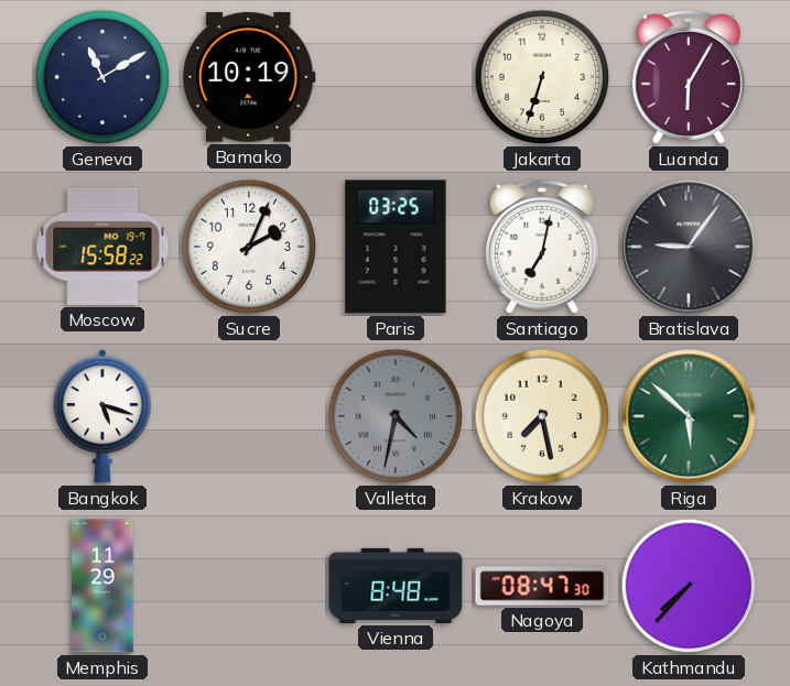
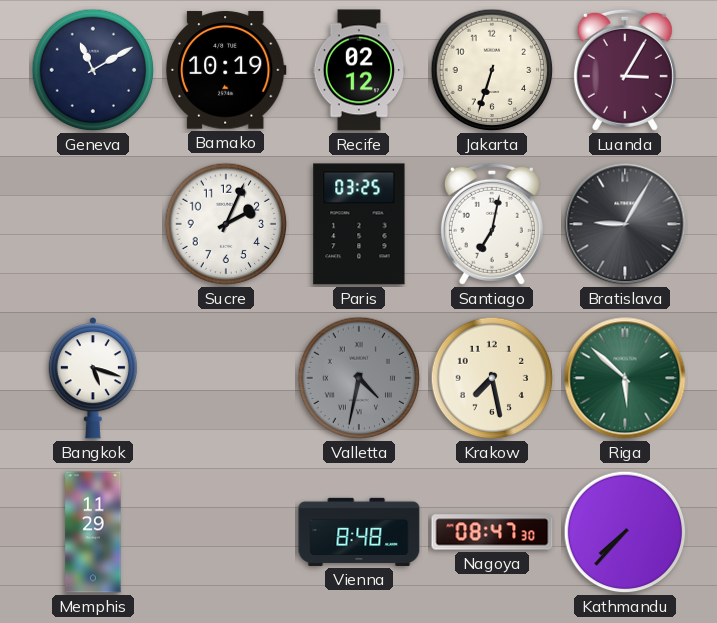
Recife: none -> 02:12
Luanda: 6:05 -> 3:05
Moscow: 15:58 -> none
Bratislava: 9:06 -> 9:05
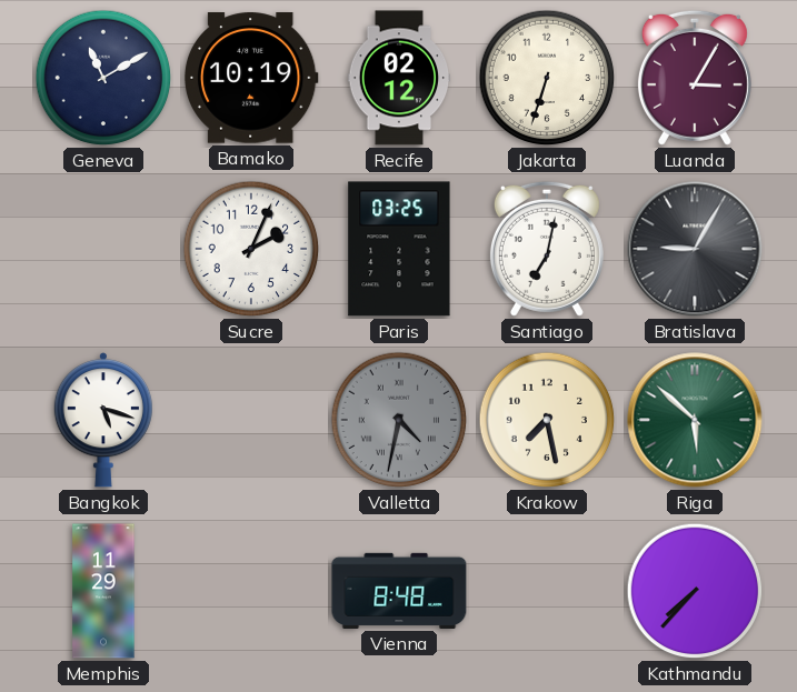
Nagoya: 08:47 -> none
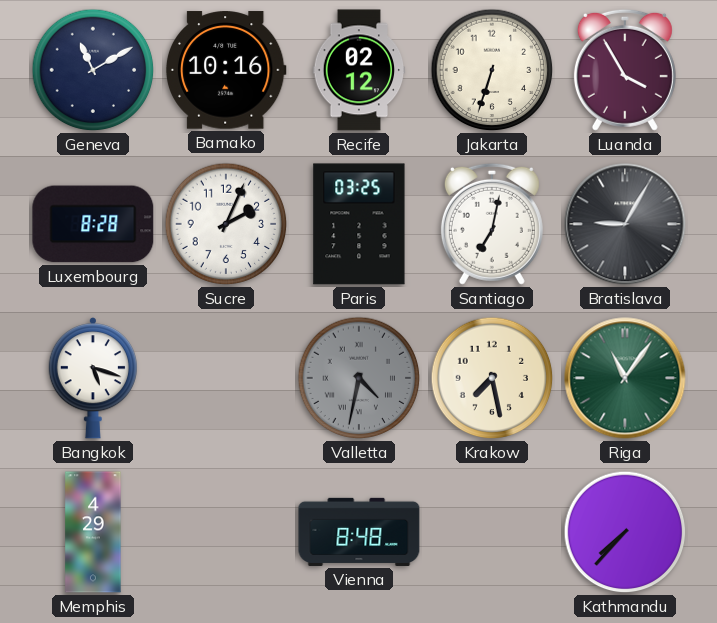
Bamako: 10:19 -> 10:16
Luanda: 3:05 -> 3:55
Luxembourg: none -> 8:28
Riga: 5:52 -> 11:06
Memphis: 11:29 -> 4:29
